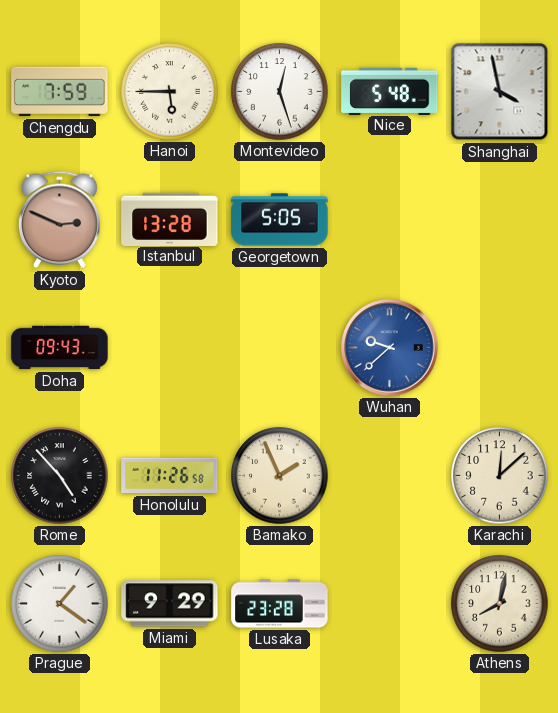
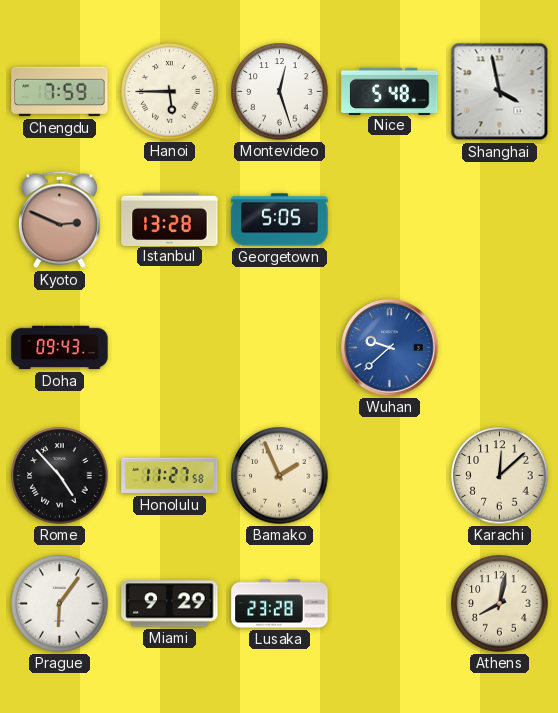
Honolulu: 11:26 -> 11:27
Prague: 1:21 -> 6:06
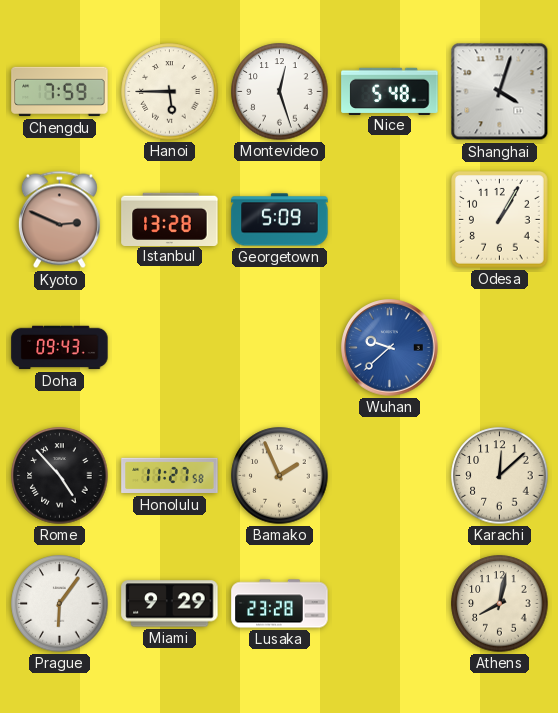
Shanghai: 3:58 -> 4:03
Georgetown: 5:05 -> 5:09
Odesa: none -> 1:05
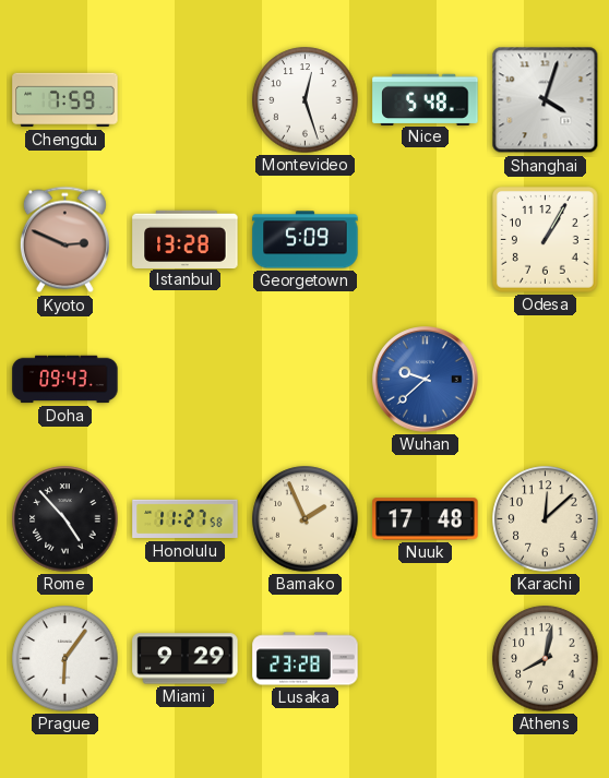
Hanoi: 5:45 -> none
Nuuk: none -> 17:48
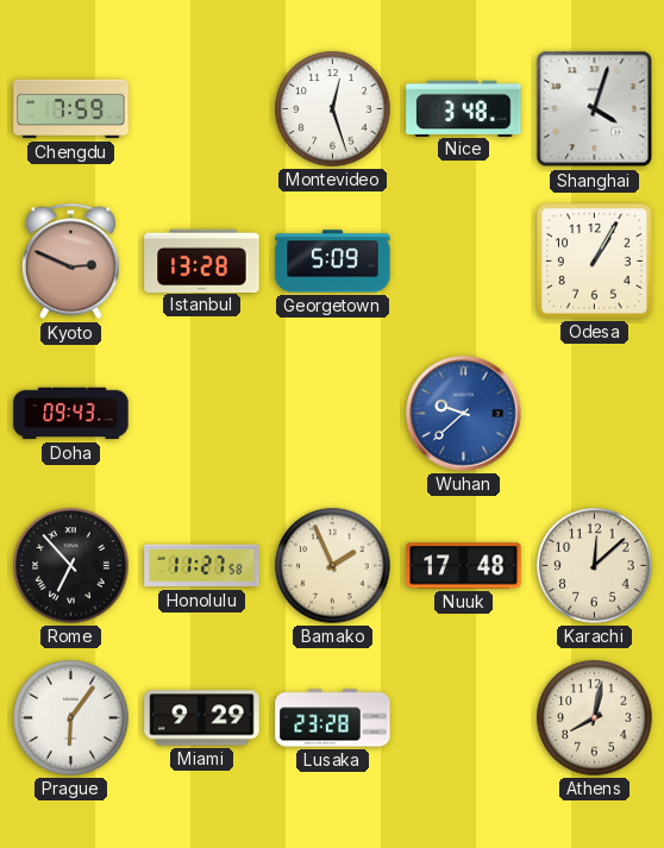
Nice: 5:48 -> 3:48
Rome: 4:53 -> 6:53
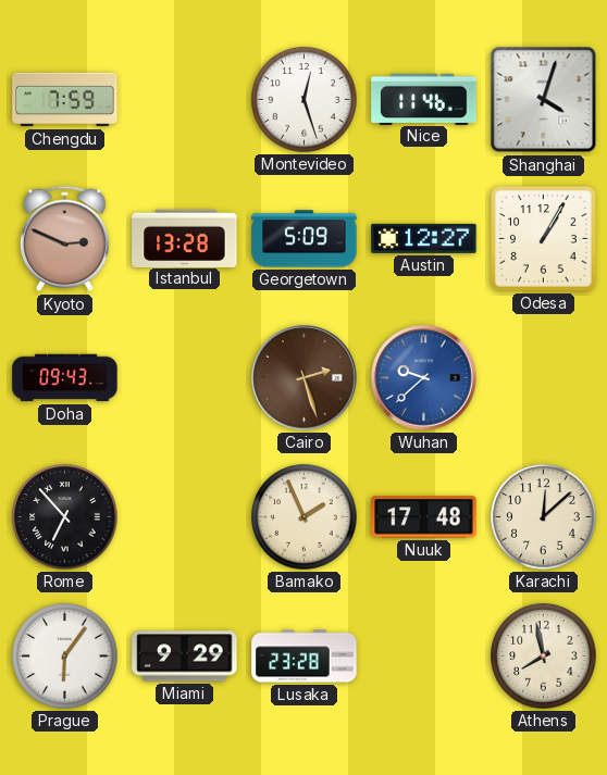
Nice: 3:48 -> 11:46
Austin: none -> 12:27
Cairo: none -> 2:27
Honolulu: 11:27 -> none
Athens: 8:02 -> 7:58
